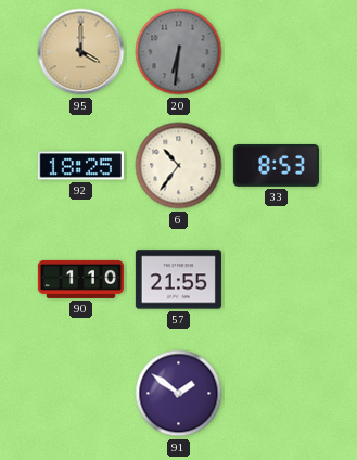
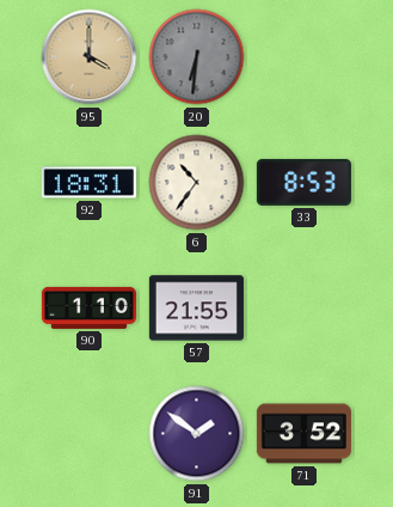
92: 18:25 -> 18:31
71: none -> 3:52
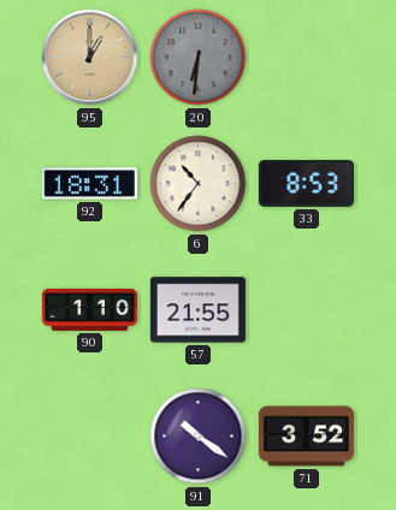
95: 4:00 -> 1:00
91: 1:51 -> 10:21
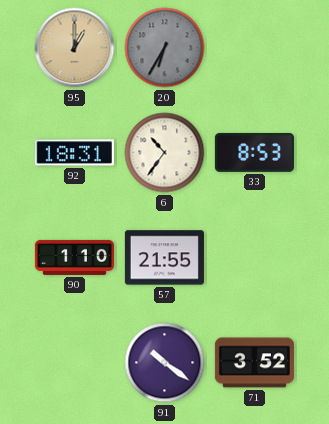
20: 6:31 -> 6:35
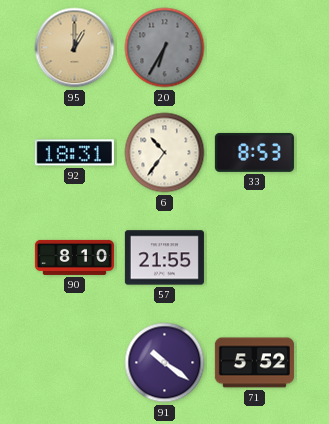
90: 1:10 -> 8:10
71: 3:52 -> 5:52
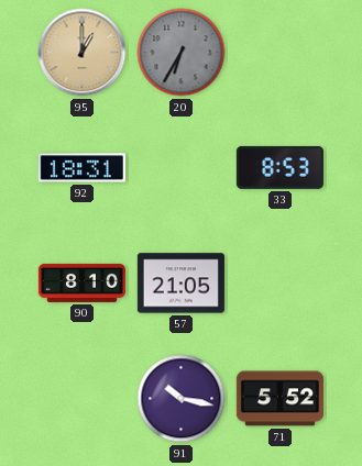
6: 10:36 -> none
57: 21:55 -> 21:05
91: 10:21 -> 10:17
